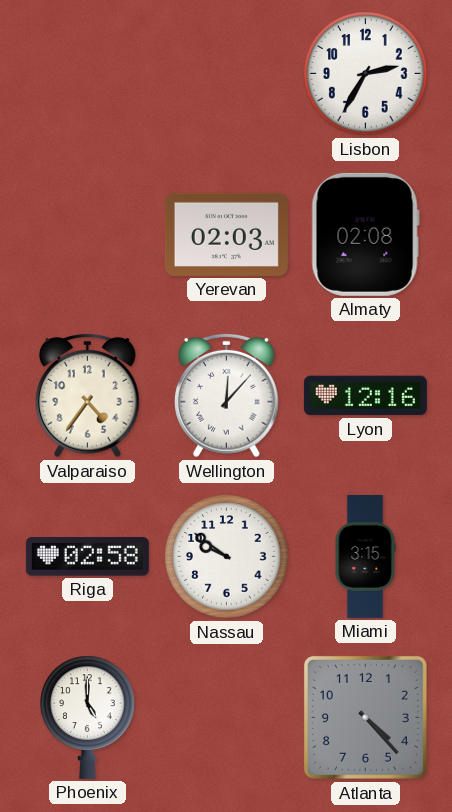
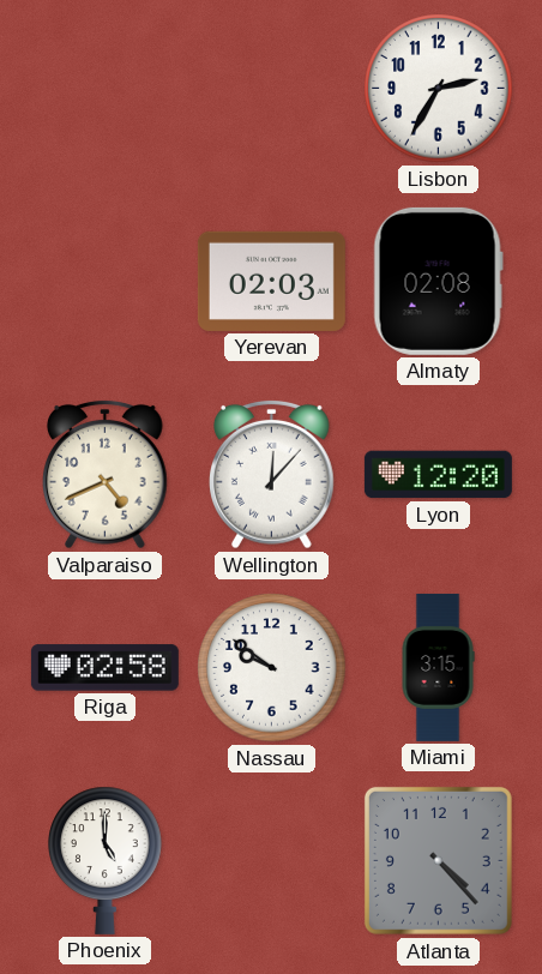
Valparaiso: 4:36 -> 4:41
Lyon: 12:16 -> 12:20
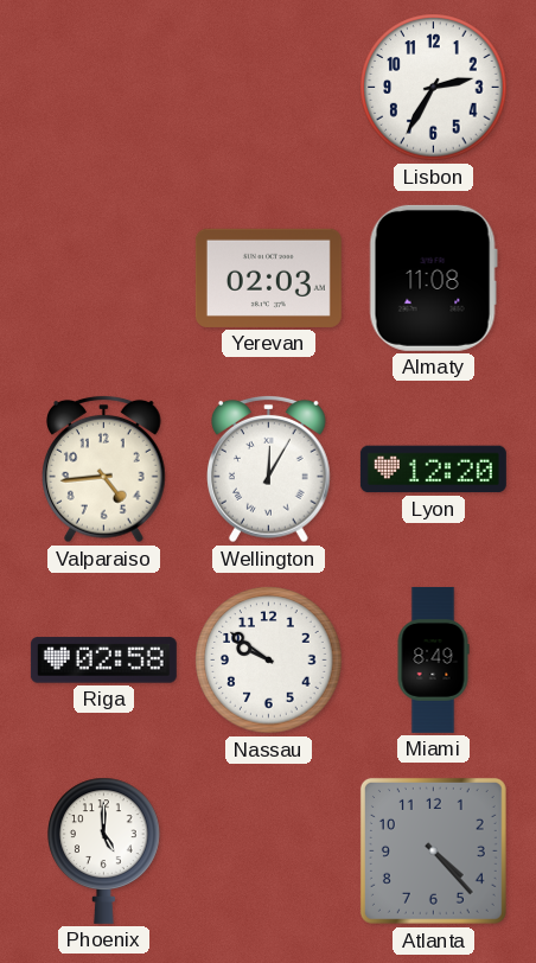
Almaty: 02:08 -> 11:08
Valparaiso: 4:41 -> 4:44
Wellington: 12:07 -> 12:05
Miami: 3:15 -> 8:49
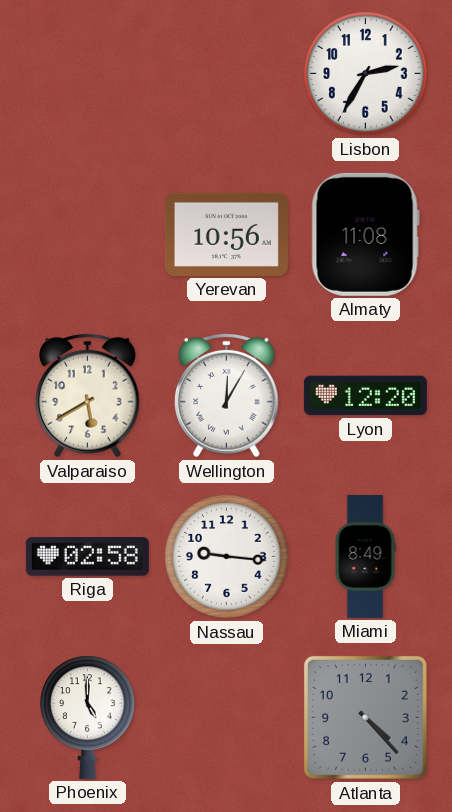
Yerevan: 02:03 -> 10:56
Valparaiso: 4:44 -> 5:40
Nassau: 9:51 -> 9:16
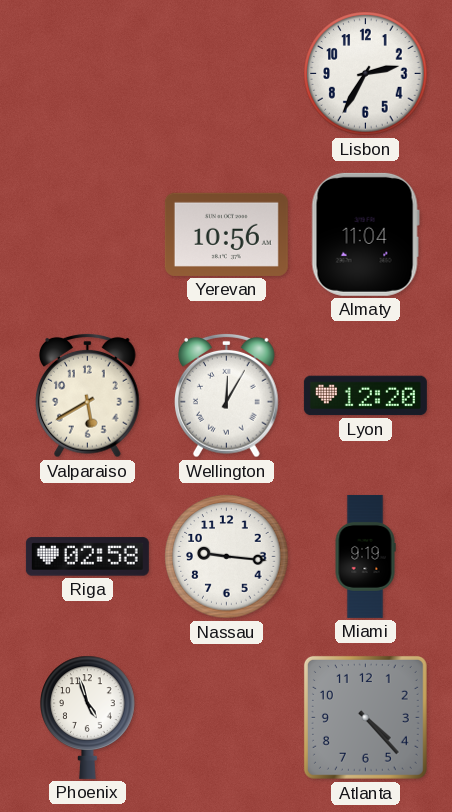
Almaty: 11:08 -> 11:04
Miami: 8:49 -> 9:19
Phoenix: 5:00 -> 4:57
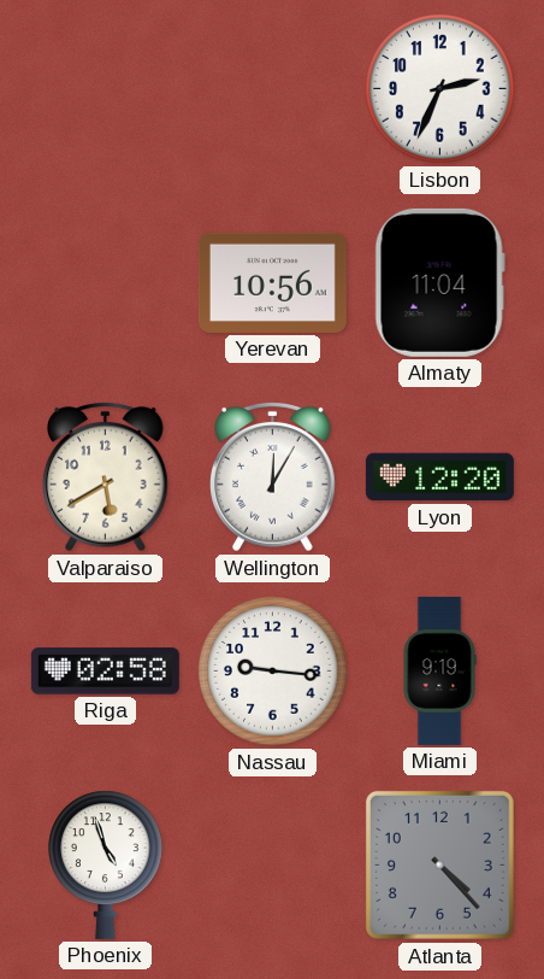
Lisbon: 2:35 -> 2:34
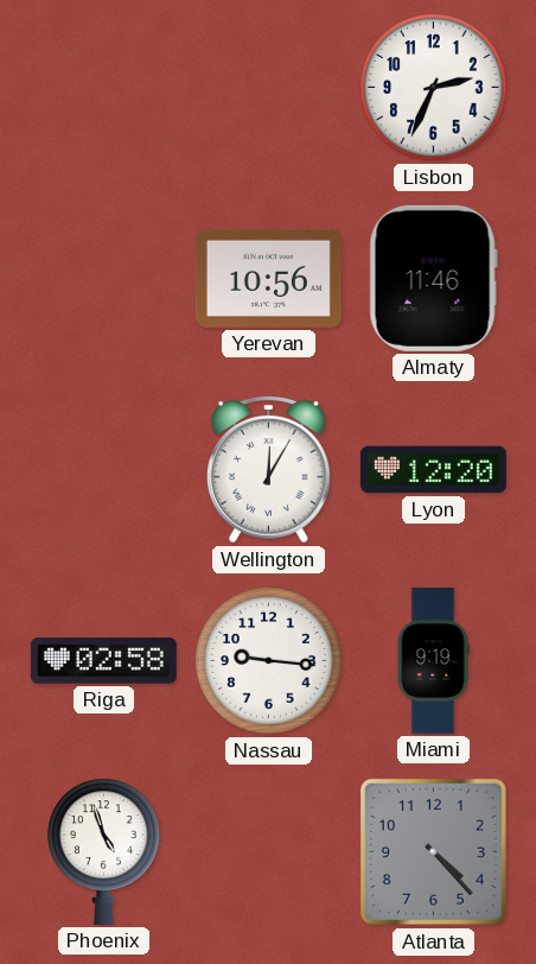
Almaty: 11:04 -> 11:46
Valparaiso: 5:40 -> none
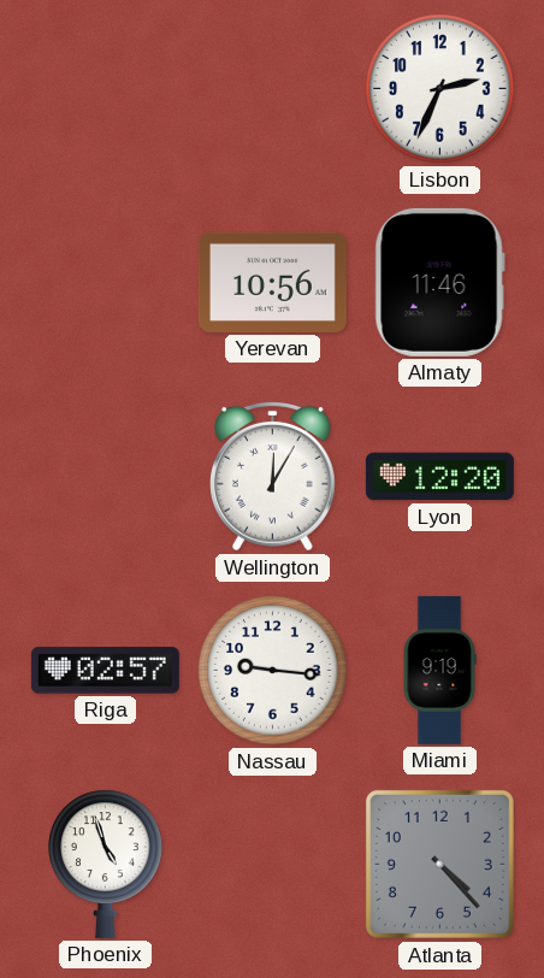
Riga: 02:58 -> 02:57
